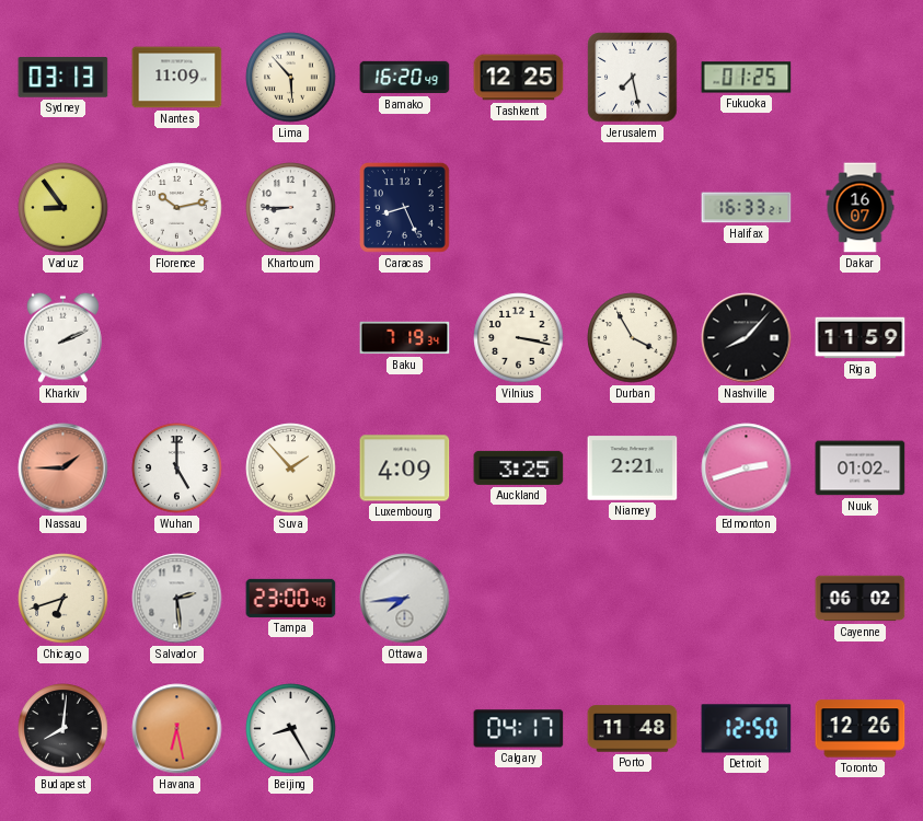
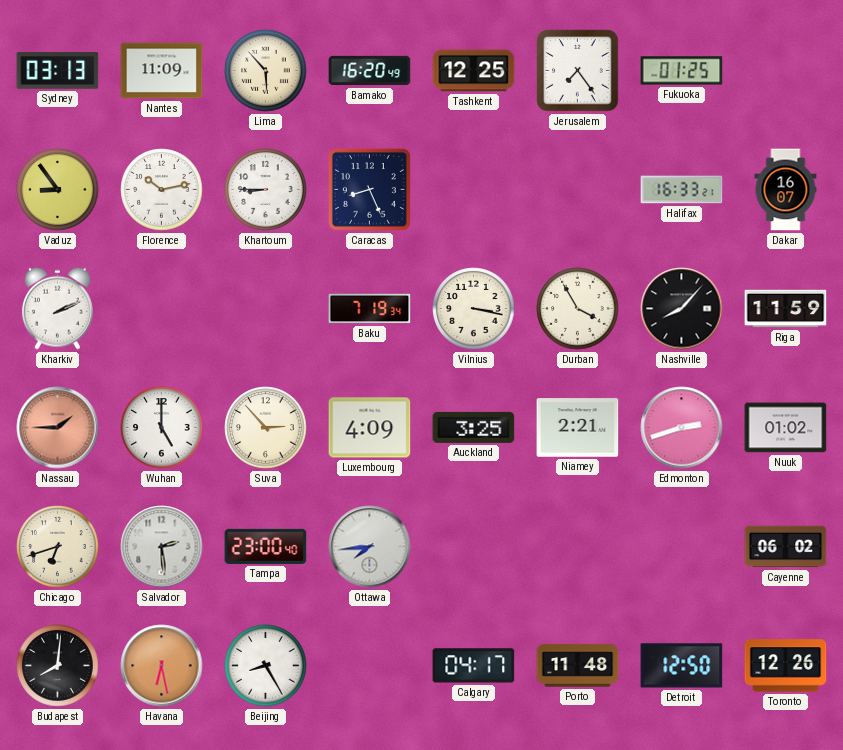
Jerusalem: 7:28 -> 7:24
Suva: 1:53 -> 2:53
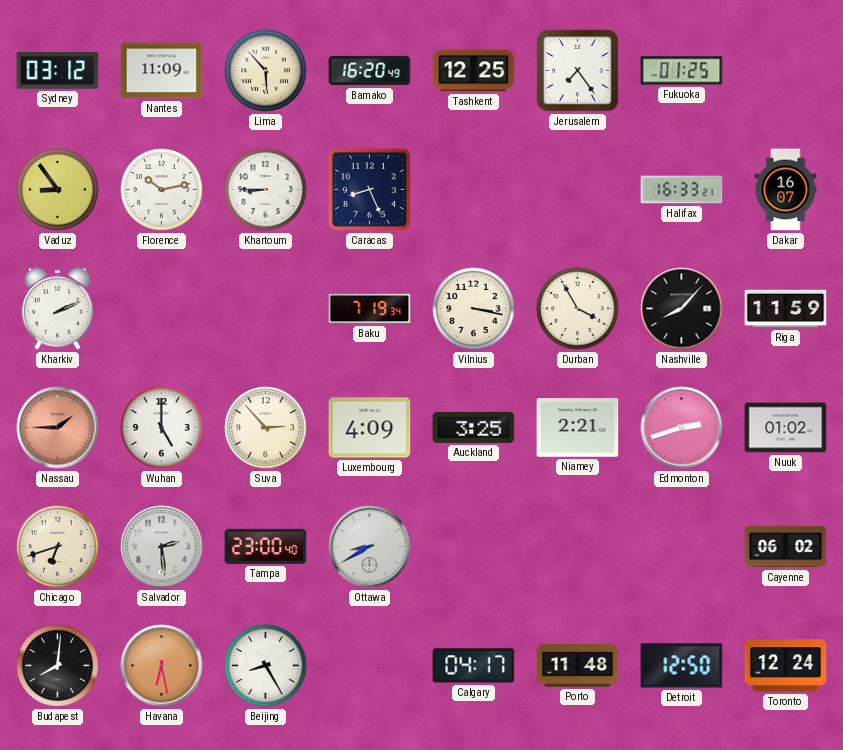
Sydney: 03:13 -> 03:12
Ottawa: 7:44 -> 8:40
Toronto: 12:26 -> 12:24
